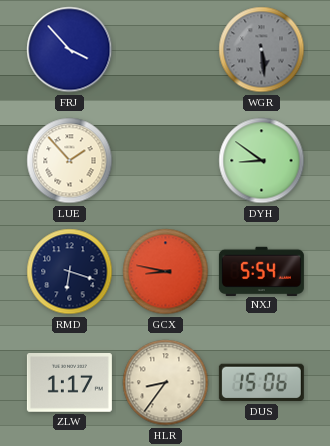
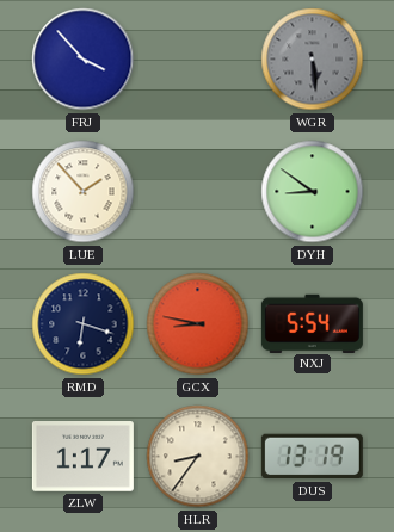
DUS: 15:06 -> 13:19
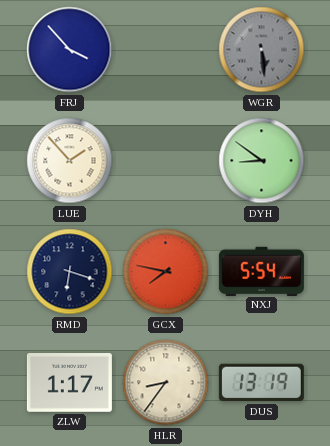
GCX: 8:47 -> 7:47
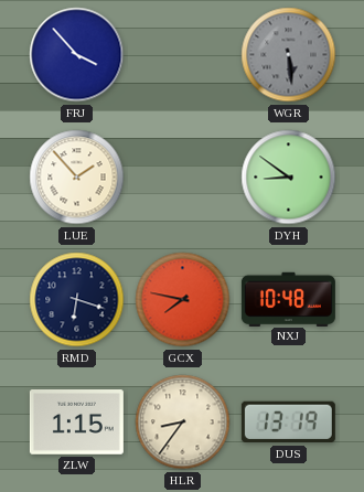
NXJ: 5:54 -> 10:48
ZLW: 1:17 -> 1:15
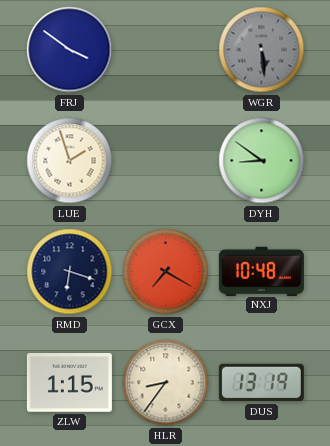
FRJ: 3:53 -> 3:51
LUE: 1:53 -> 1:57
GCX: 7:47 -> 7:20
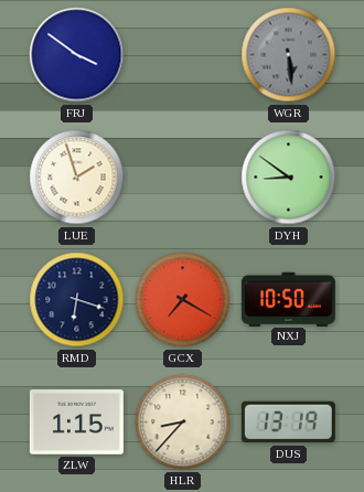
NXJ: 10:48 -> 10:50
HLR: 8:36 -> 8:37
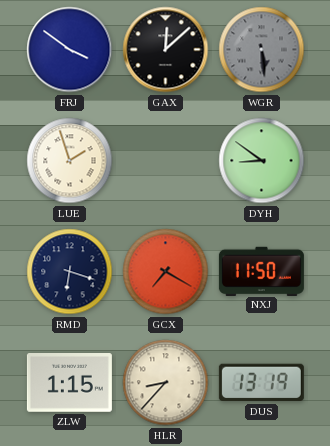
GAX: none -> 12:08
NXJ: 10:50 -> 11:50
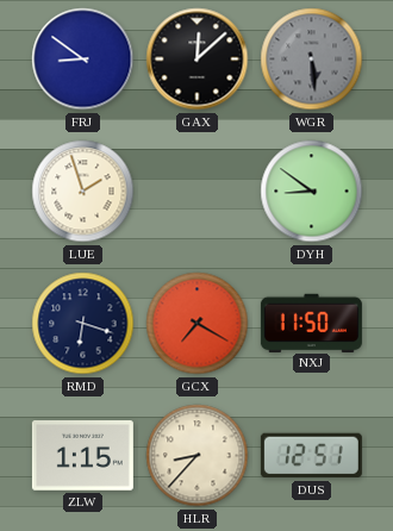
FRJ: 3:51 -> 8:51
DUS: 13:19 -> 12:51
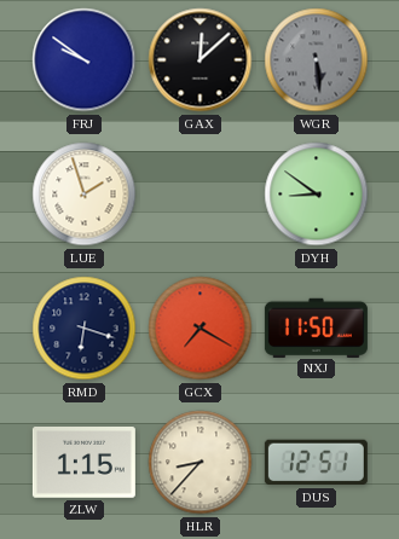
FRJ: 8:51 -> 9:51
